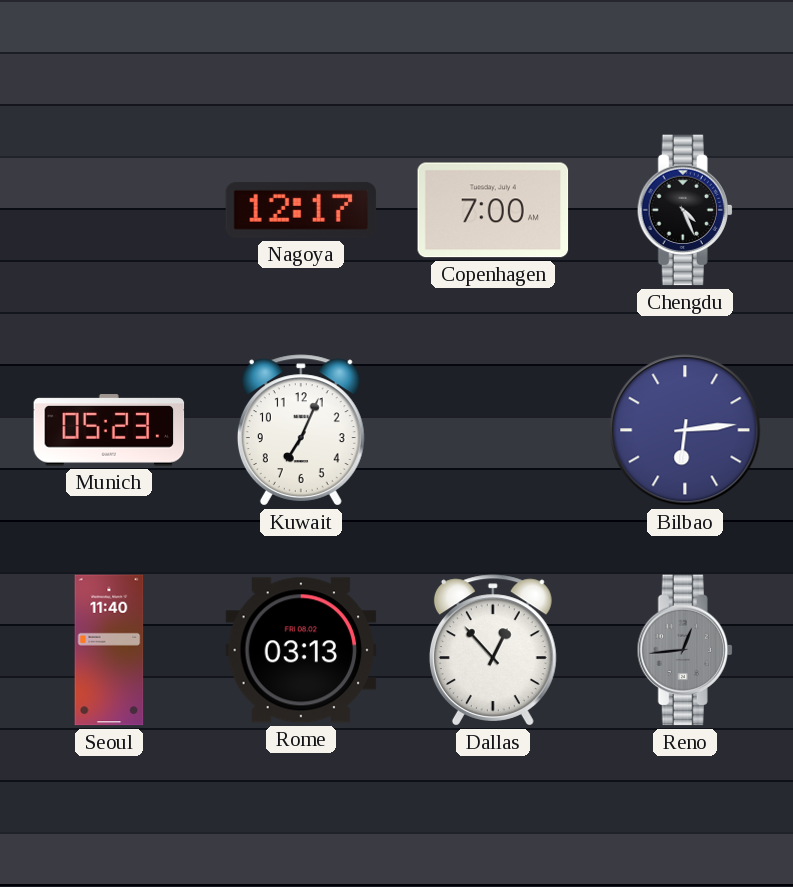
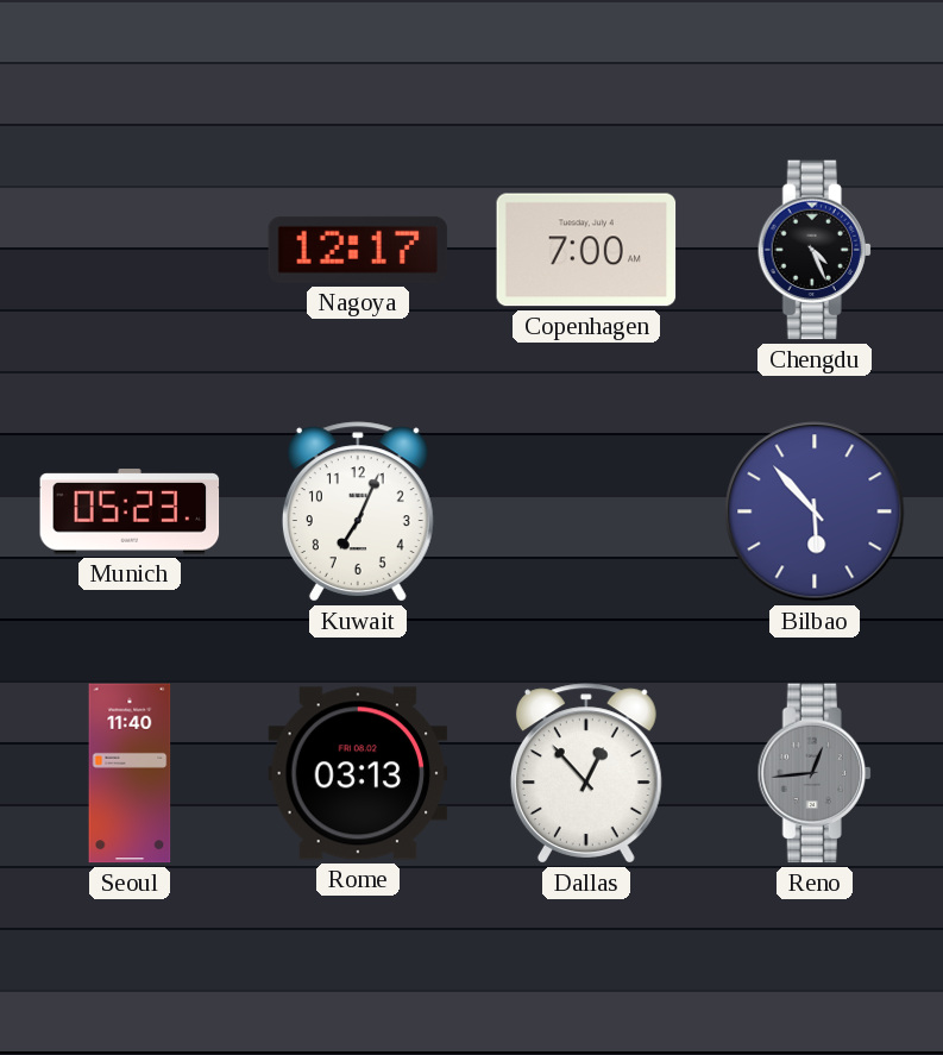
Bilbao: 6:14 -> 5:53
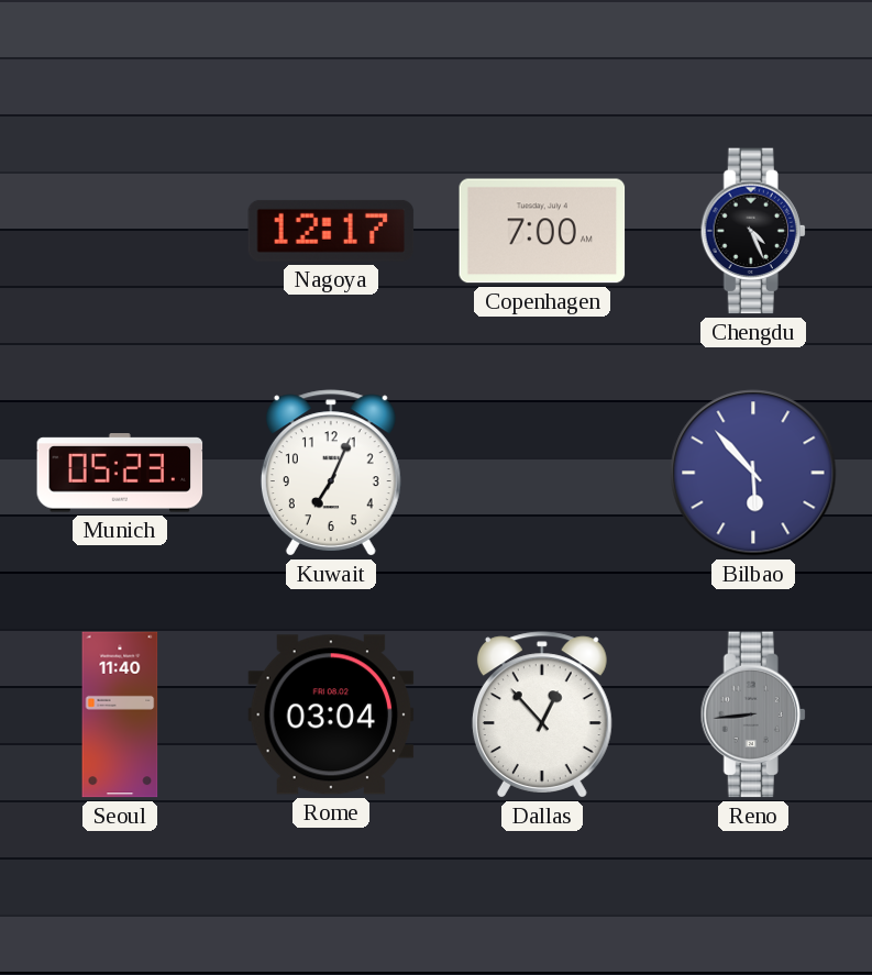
Rome: 03:13 -> 03:04
Reno: 12:44 -> 8:44
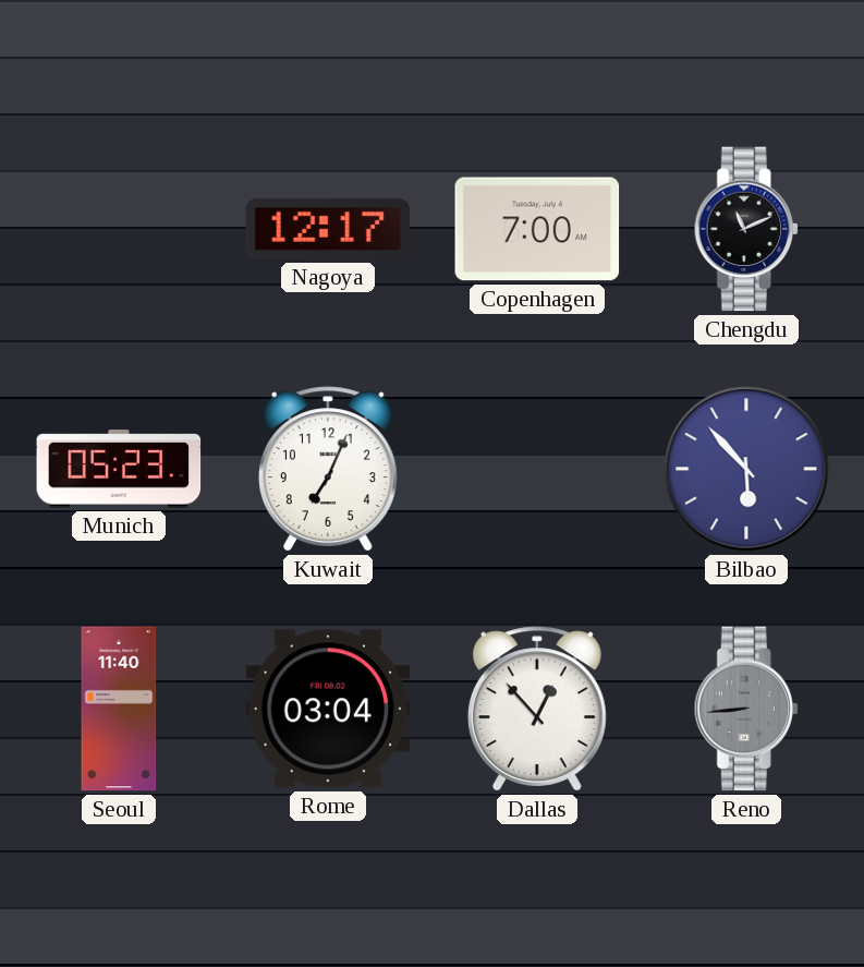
Chengdu: 4:26 -> 11:11
